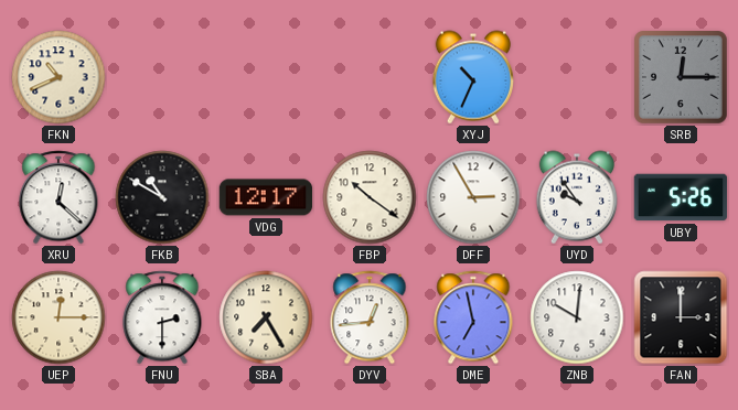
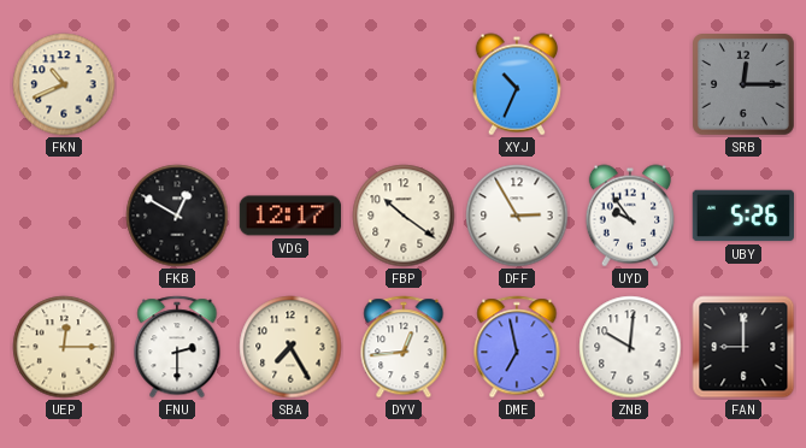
XRU: 12:22 -> none
FKB: 10:50 -> 12:50
FAN: 3:00 -> 9:00
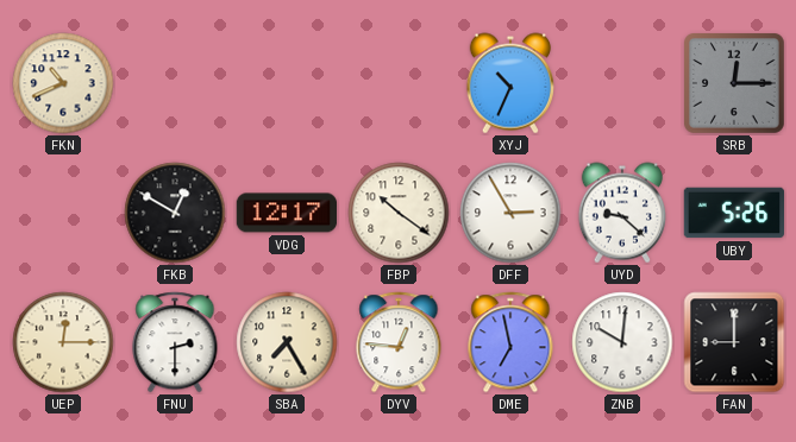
UYD: 9:54 -> 9:22
DYV: 12:44 -> 12:46
